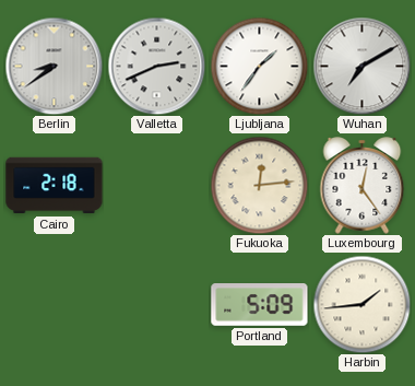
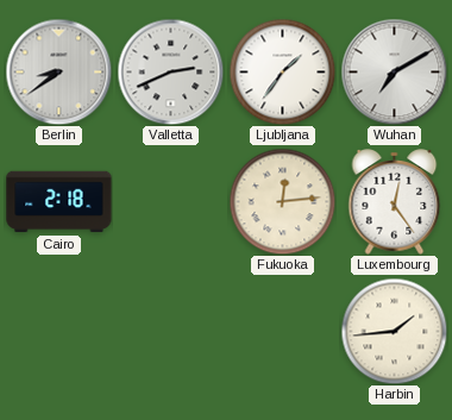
Portland: 5:09 -> none
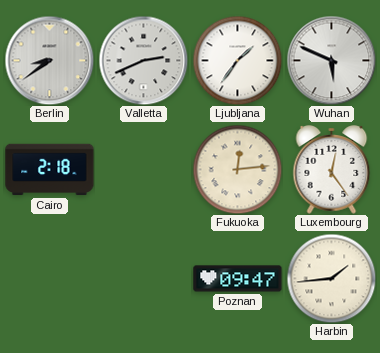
Wuhan: 7:10 -> 5:49
Poznan: none -> 09:47
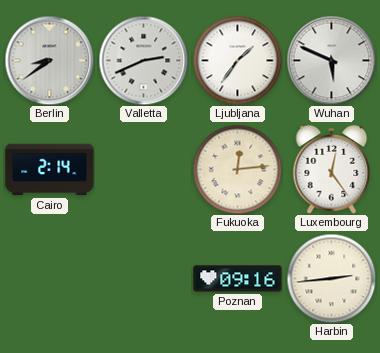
Cairo: 2:18 -> 2:14
Poznan: 09:47 -> 09:16
Harbin: 1:44 -> 2:44
